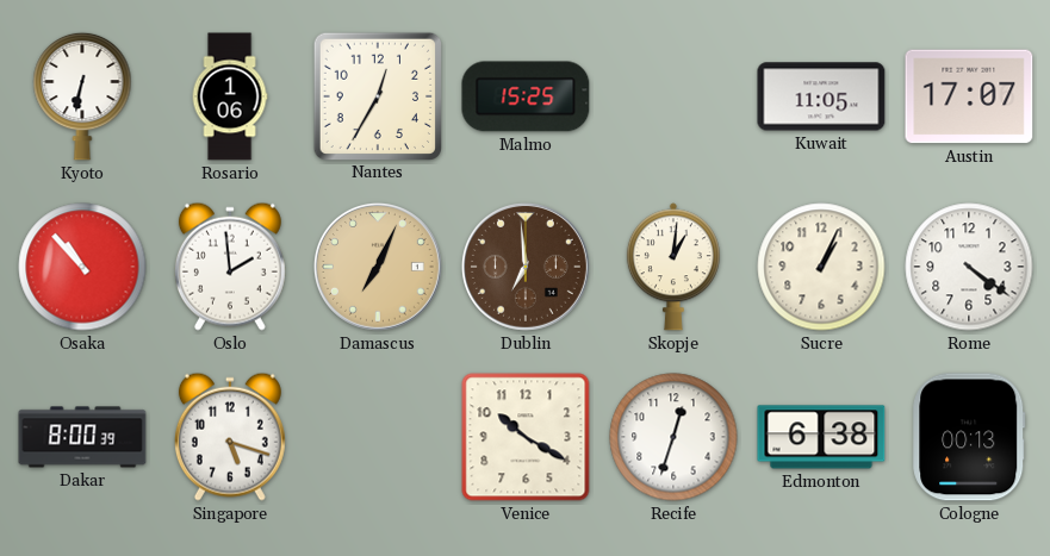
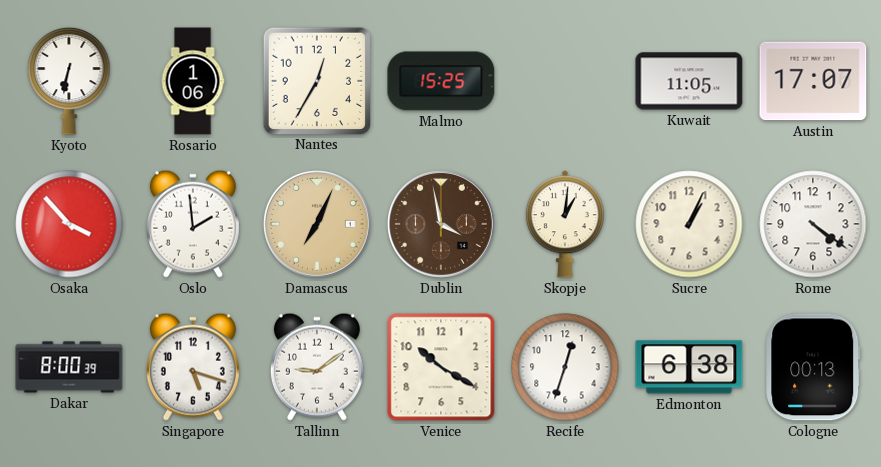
Osaka: 10:53 -> 3:53
Dublin: 6:59 -> 3:58
Tallinn: none -> 9:09
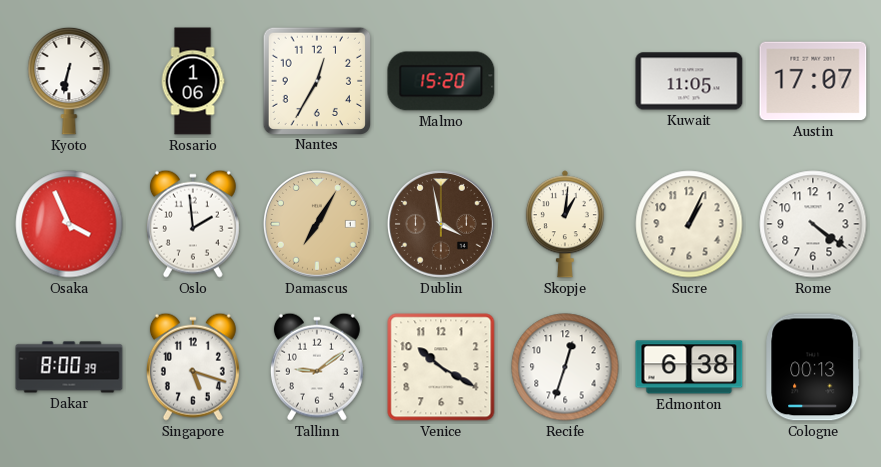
Malmo: 15:25 -> 15:20
Osaka: 3:53 -> 3:56
Damascus: 7:04 -> 7:05
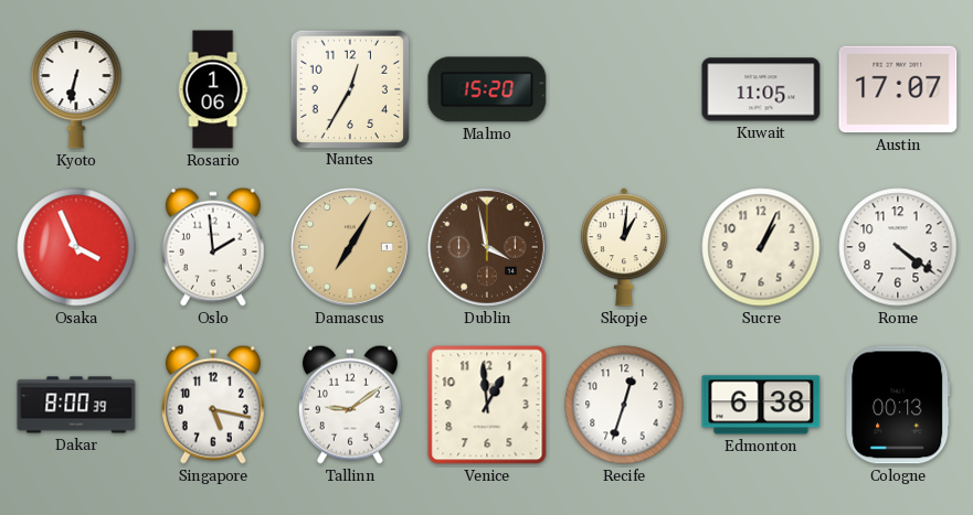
Singapore: 5:18 -> 5:17
Venice: 10:20 -> 12:59
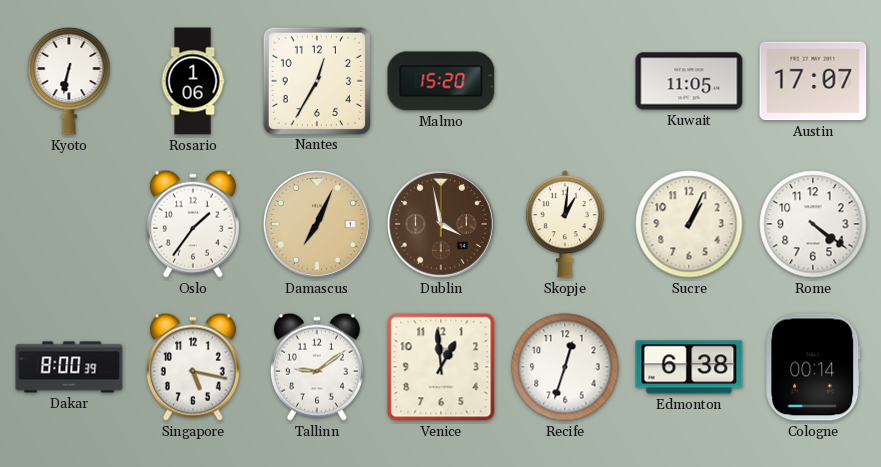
Osaka: 3:56 -> none
Oslo: 1:59 -> 1:36
Damascus: 7:05 -> 7:04
Cologne: 00:13 -> 00:14
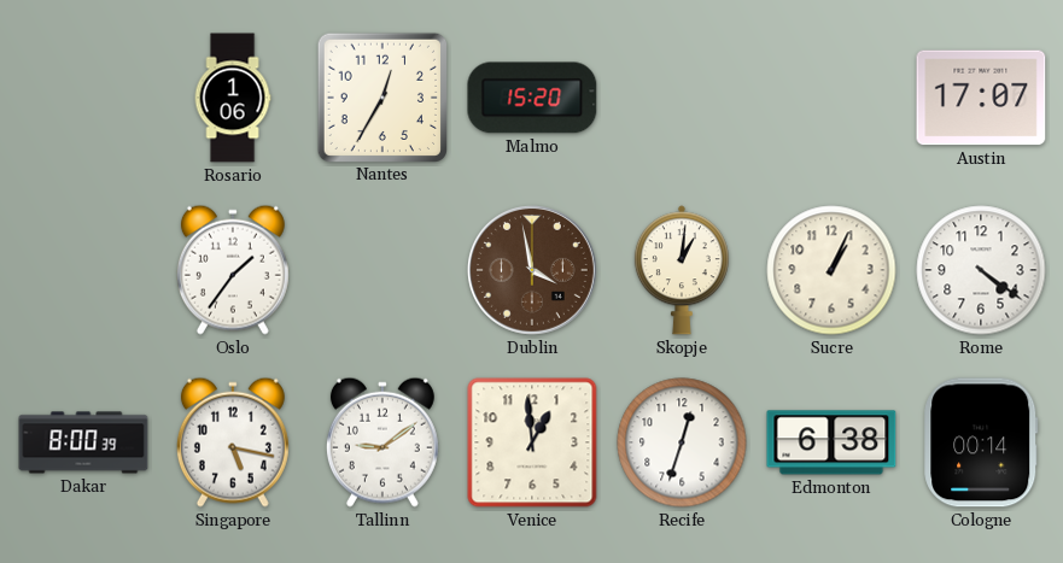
Kyoto: 6:32 -> none
Kuwait: 11:05 -> none
Damascus: 7:04 -> none
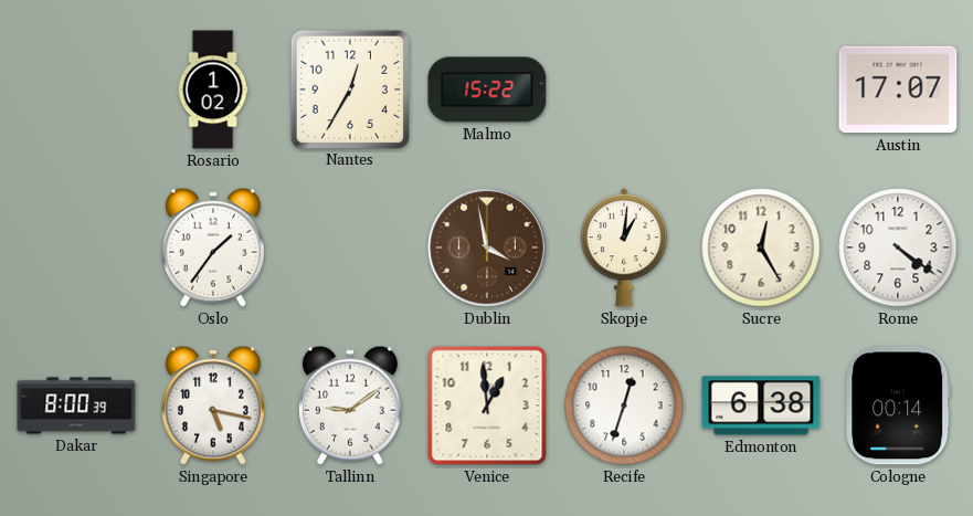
Rosario: 1:06 -> 1:02
Malmo: 15:20 -> 15:22
Sucre: 1:04 -> 12:25
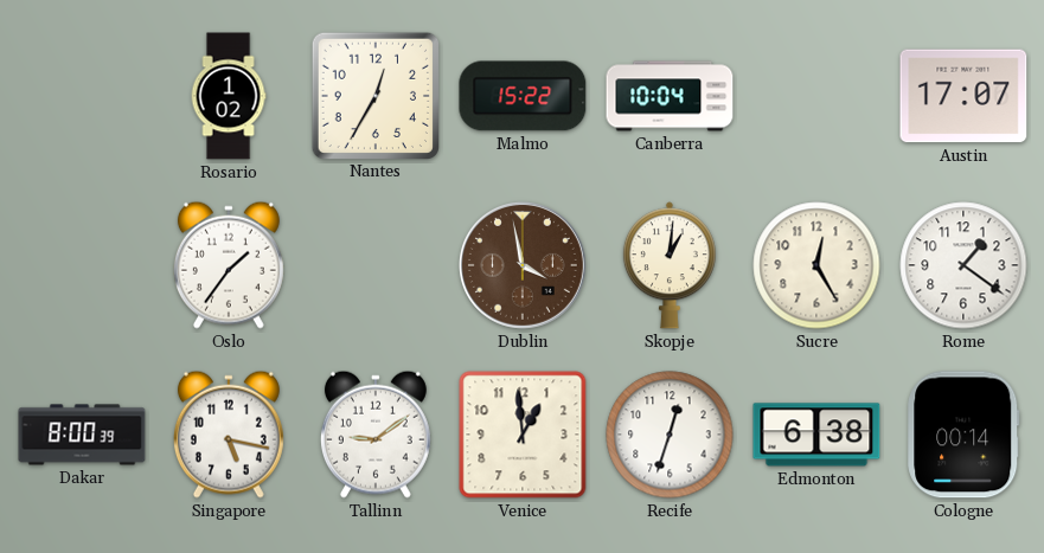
Canberra: none -> 10:04
Rome: 4:21 -> 1:21
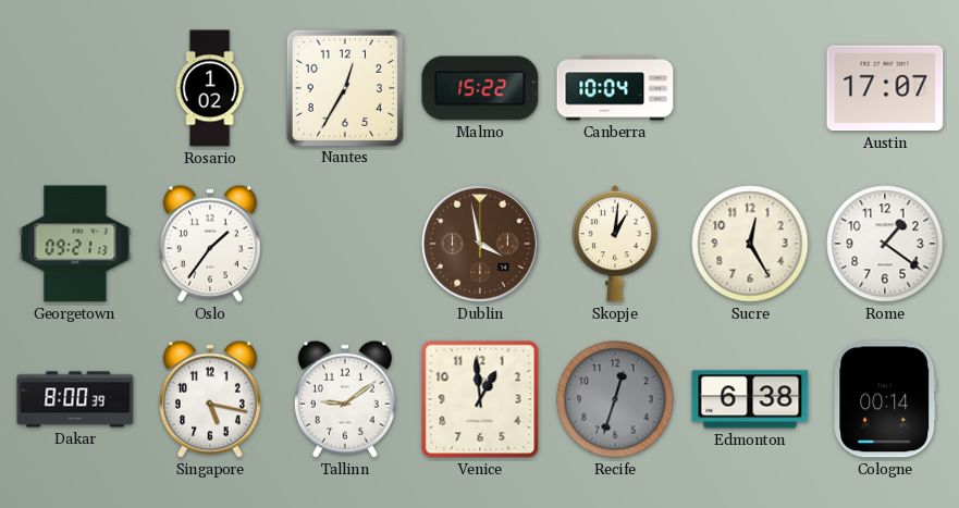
Georgetown: none -> 09:21
Recife dial: white -> grey
